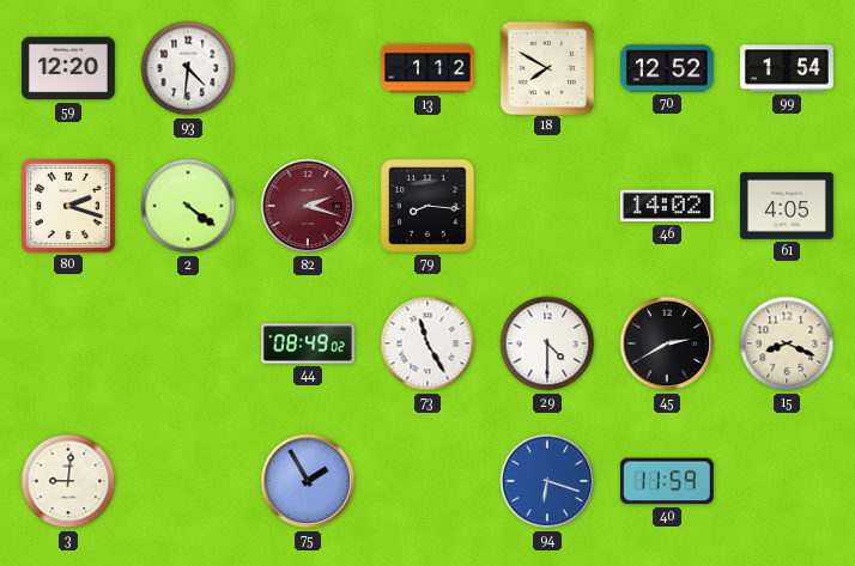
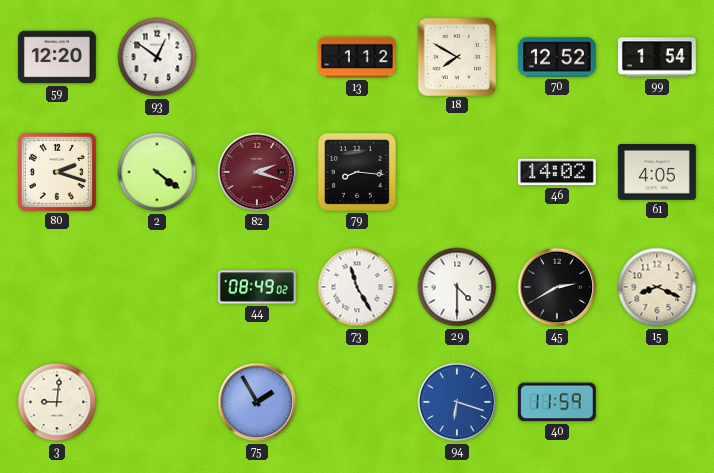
93: 4:31 -> 12:51
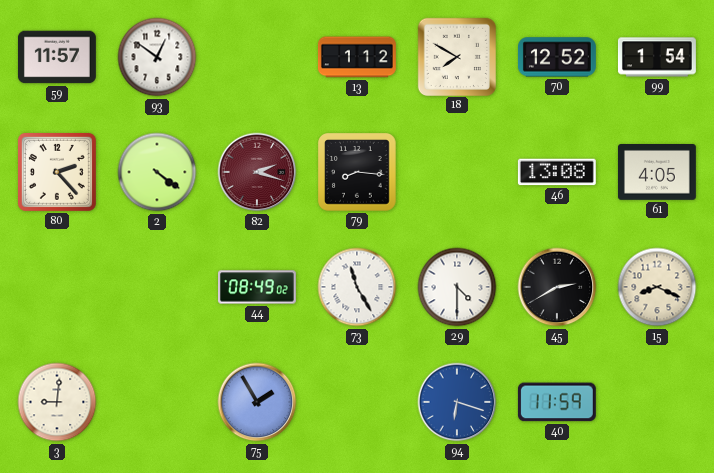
59: 12:20 -> 11:57
80: 2:18 -> 2:23
46: 14:02 -> 13:08
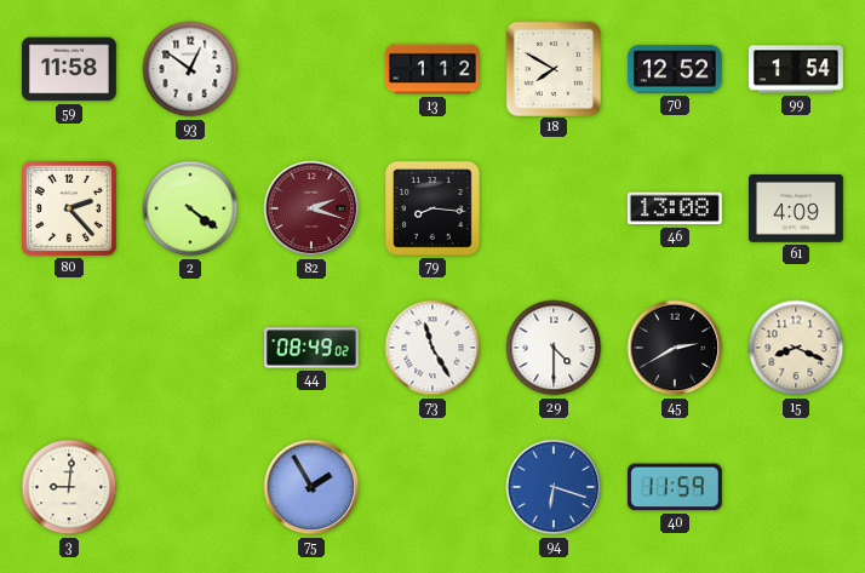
59: 11:57 -> 11:58
61: 4:05 -> 4:09
